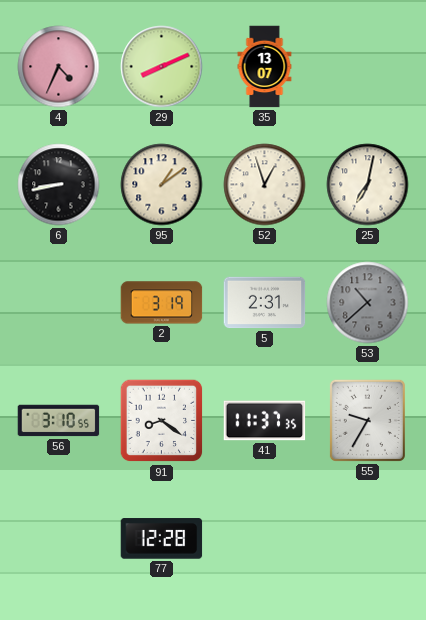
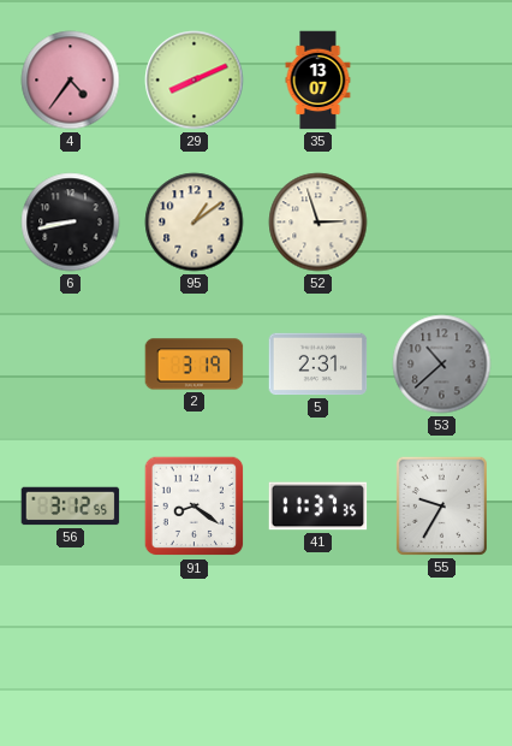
4: 4:34 -> 4:36
52: 12:57 -> 2:57
25: 7:02 -> none
56: 3:10 -> 3:12
77: 12:28 -> none
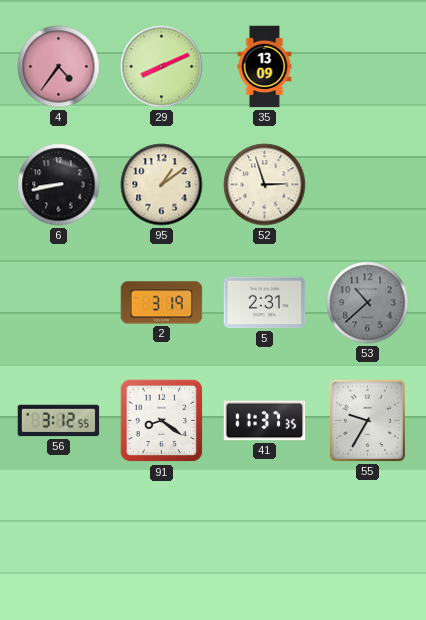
35: 13:07 -> 13:09
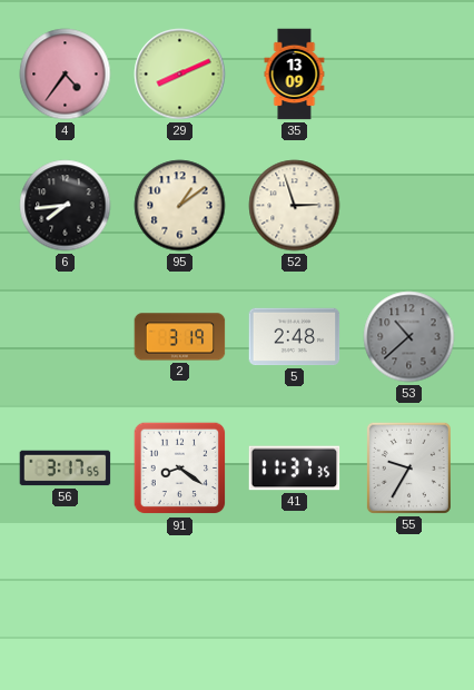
6: 8:43 -> 7:44
5: 2:31 -> 2:48
56: 3:12 -> 3:17
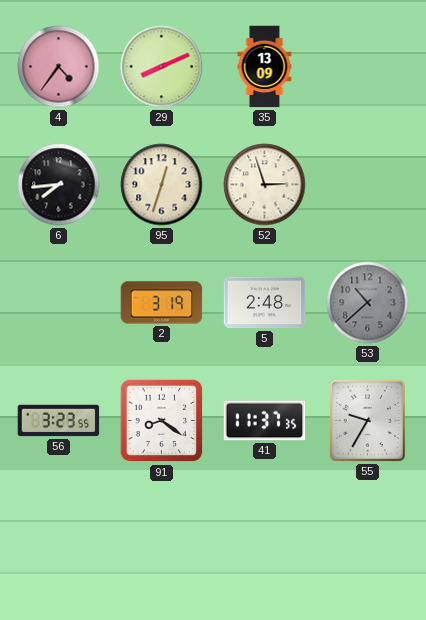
95: 1:09 -> 12:33
56: 3:17 -> 3:23
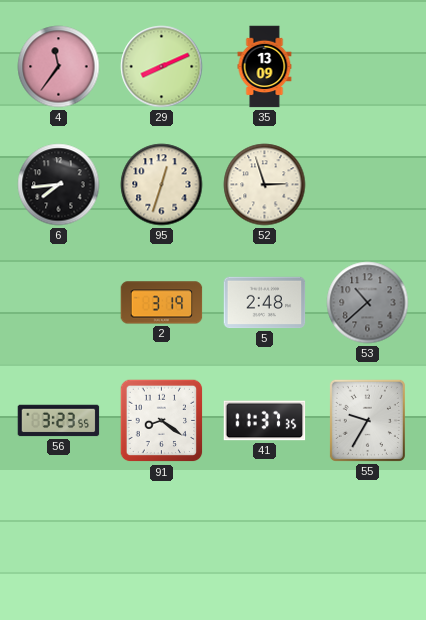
4: 4:36 -> 11:36
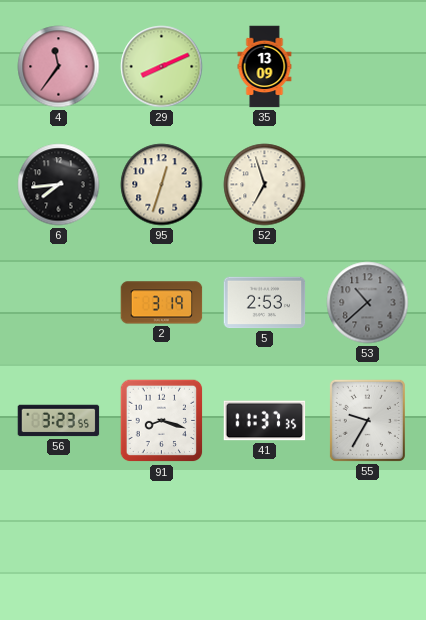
52: 2:57 -> 6:57
5: 2:48 -> 2:53
91: 8:21 -> 8:18
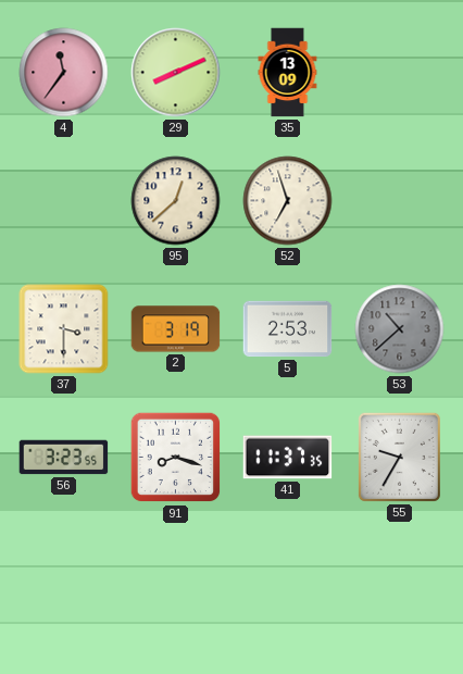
6: 7:44 -> none
95: 12:33 -> 12:38
37: none -> 3:30
